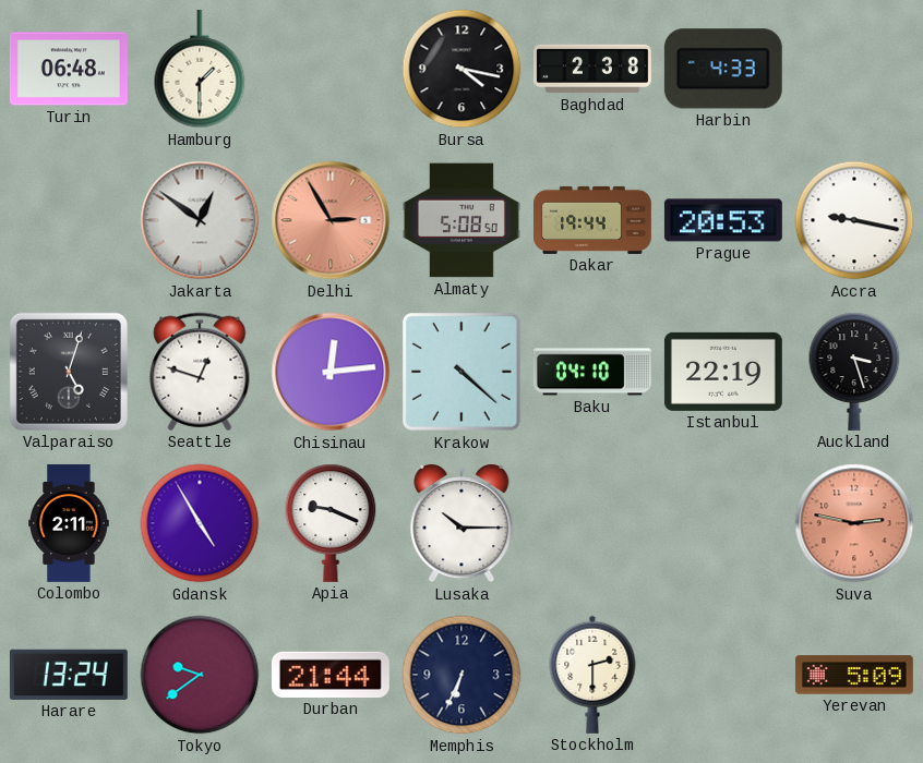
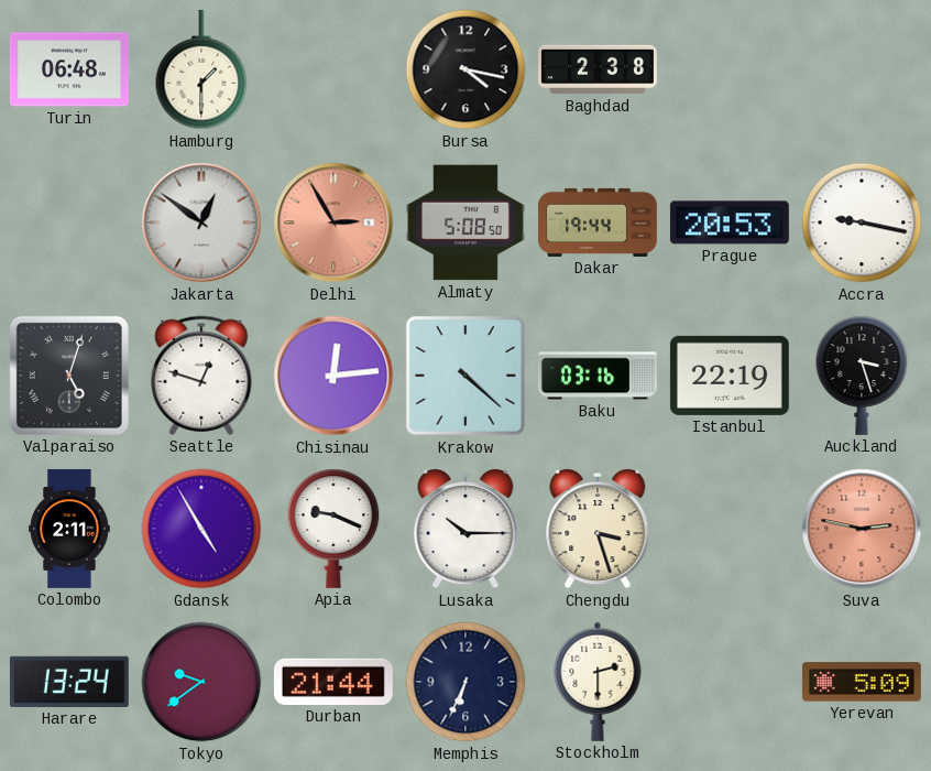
Harbin: 4:33 -> none
Baku: 04:10 -> 03:16
Chengdu: none -> 3:27
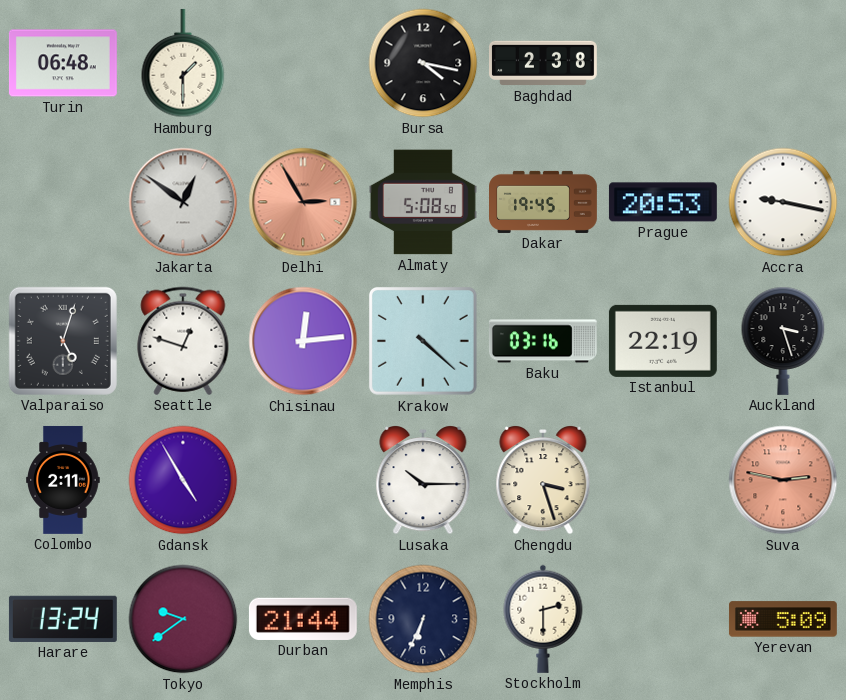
Dakar: 19:44 -> 19:45
Apia: 9:19 -> none
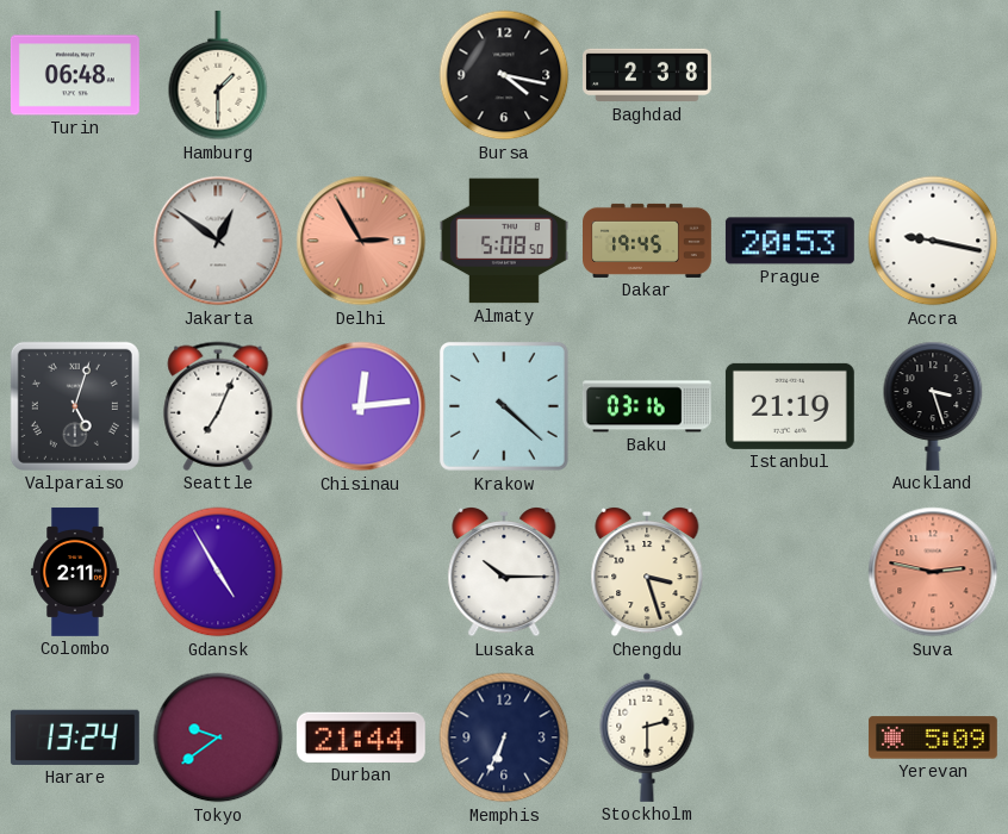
Seattle: 12:48 -> 7:04
Istanbul: 22:19 -> 21:19
